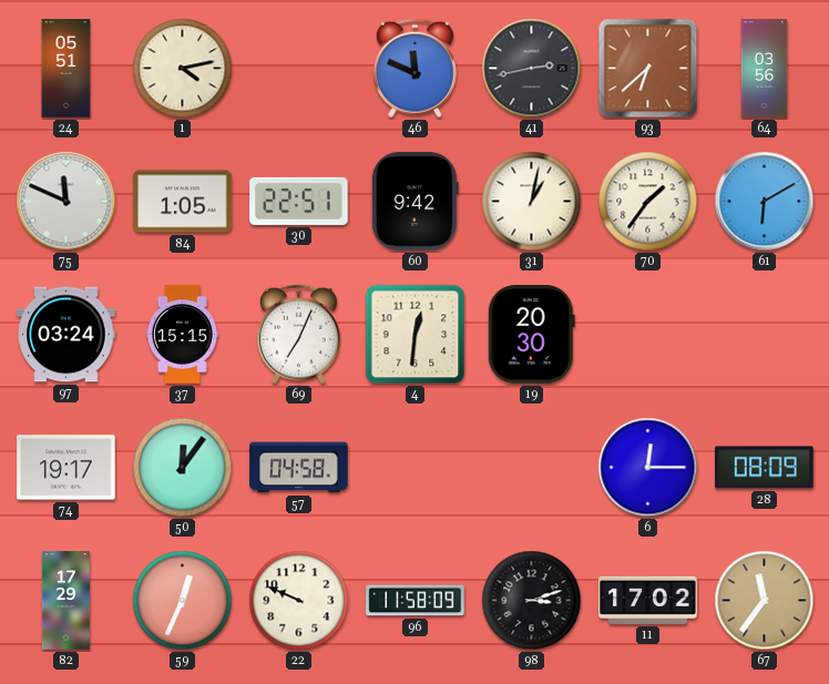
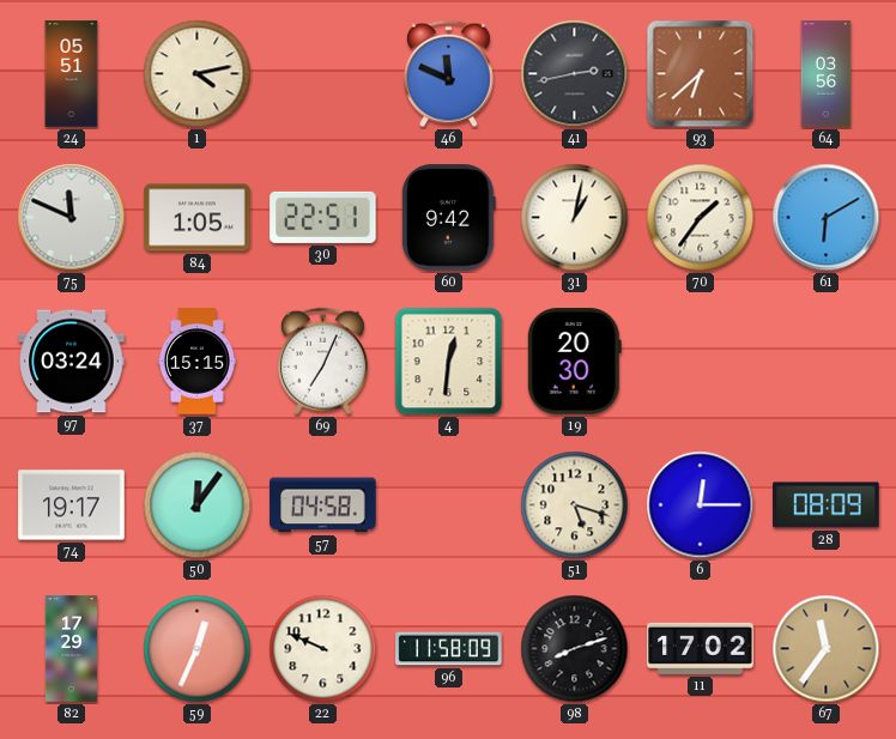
51: none -> 5:18
98: 3:12 -> 8:12
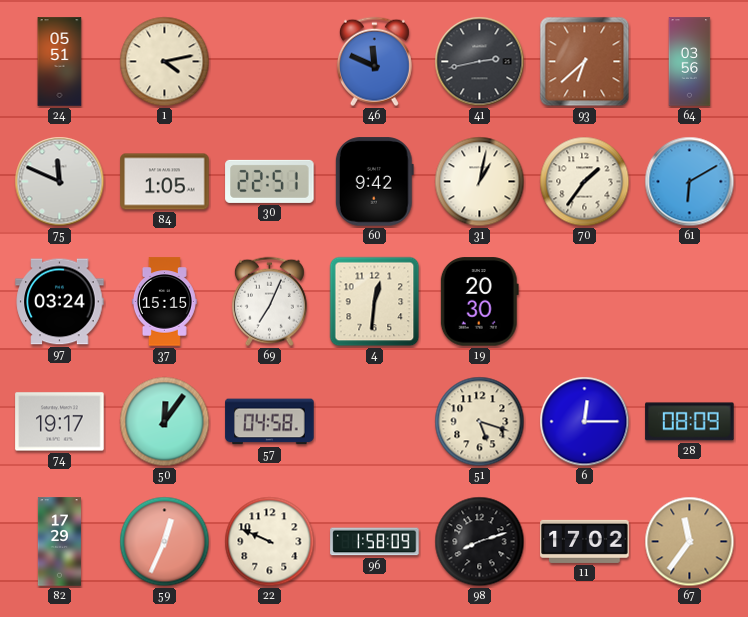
96: 11:58 -> 1:58
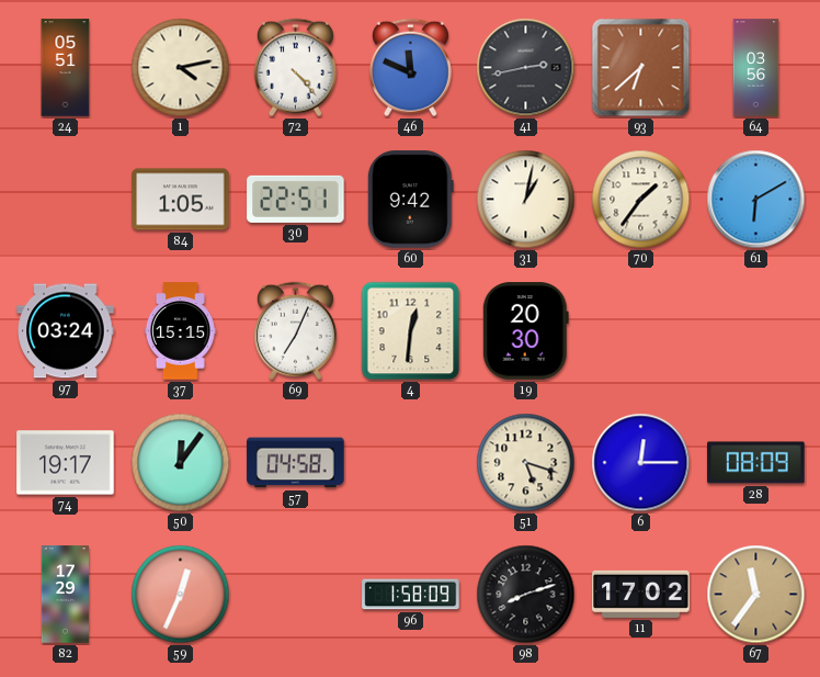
72: none -> 4:23
75: 11:49 -> none
22: 9:49 -> none
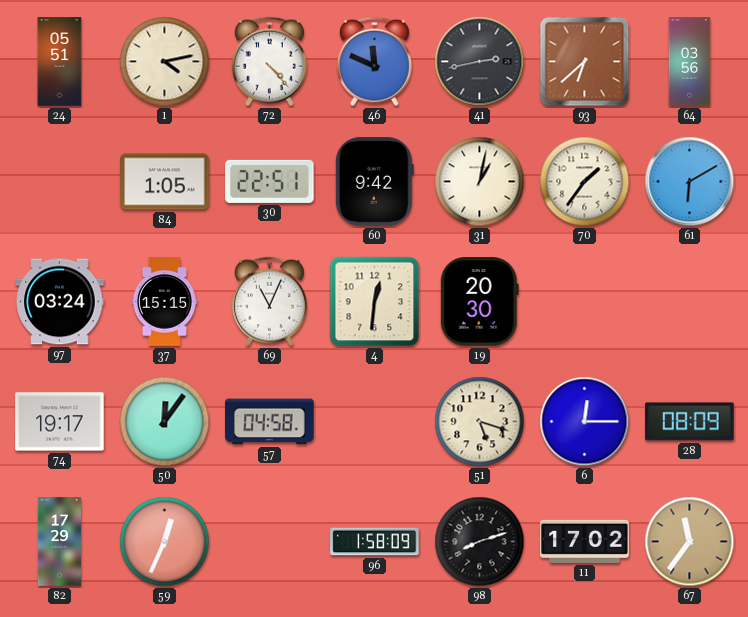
69: 7:04 -> 11:04
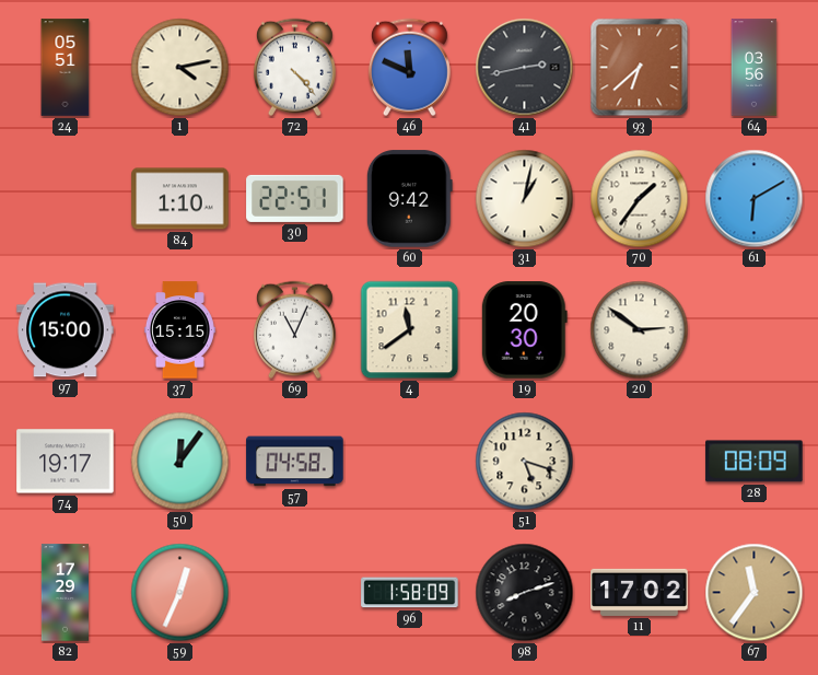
84: 1:05 -> 1:10
97: 03:24 -> 15:00
4: 12:31 -> 11:39
20: none -> 2:51
6: 12:15 -> none
